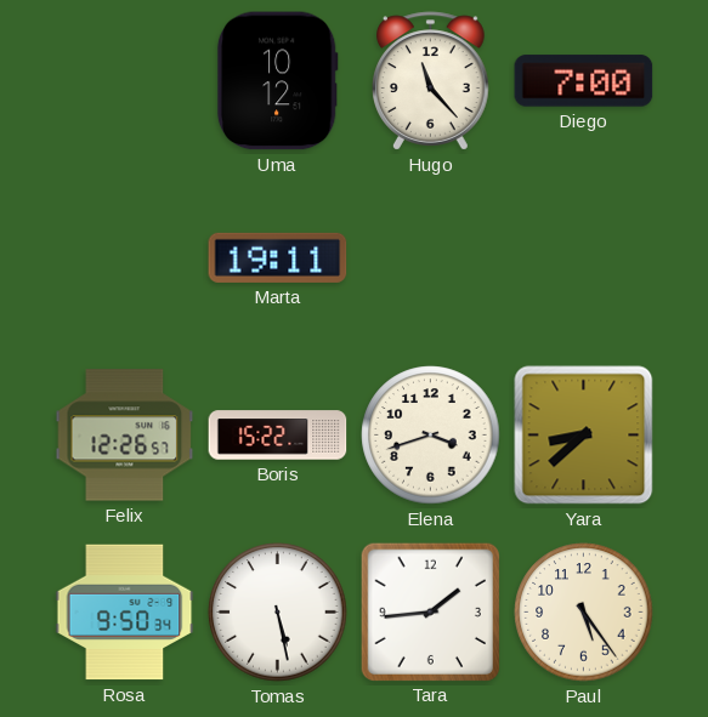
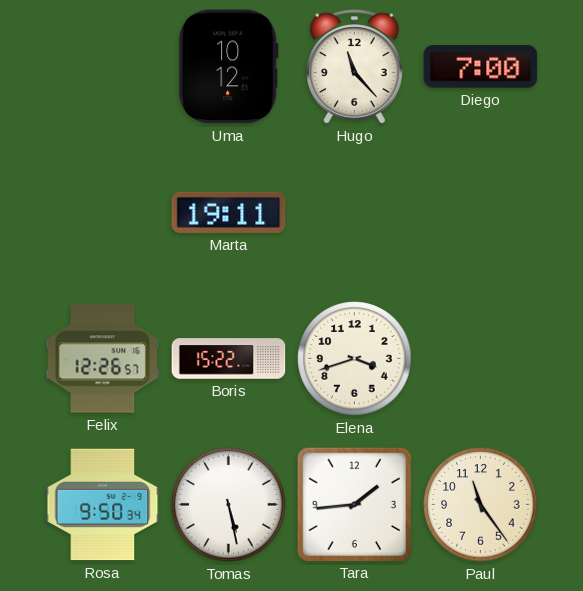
Yara: 8:38 -> none
Paul: 5:24 -> 11:24
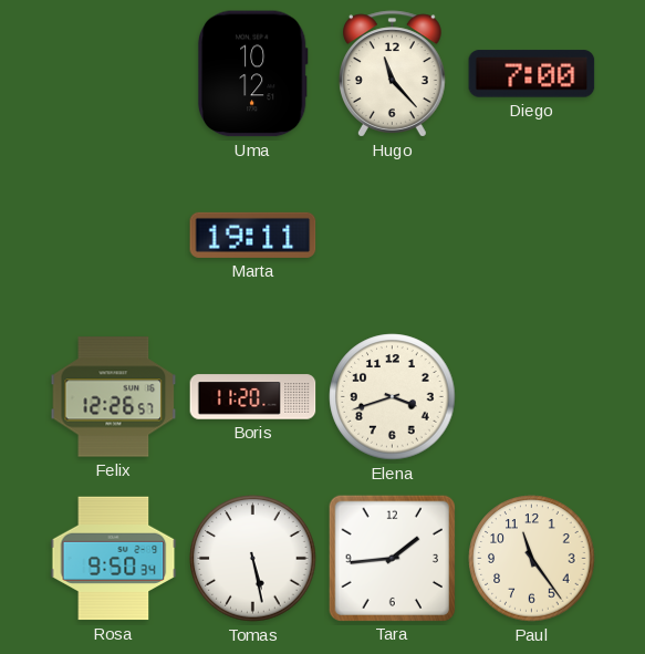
Boris: 15:22 -> 11:20
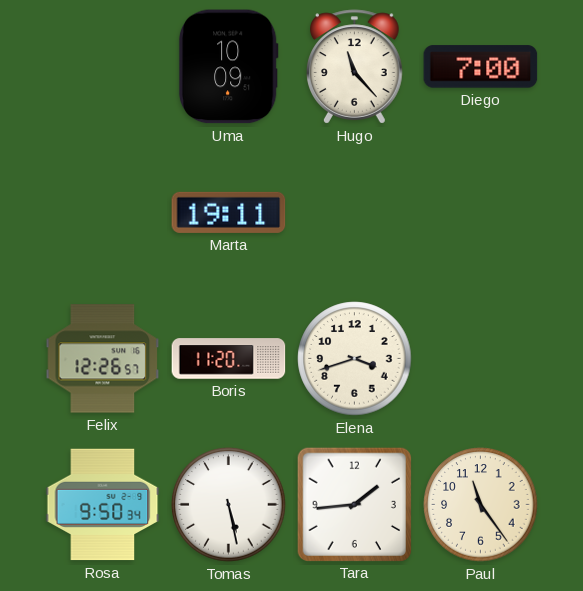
Uma: 10:12 -> 10:09
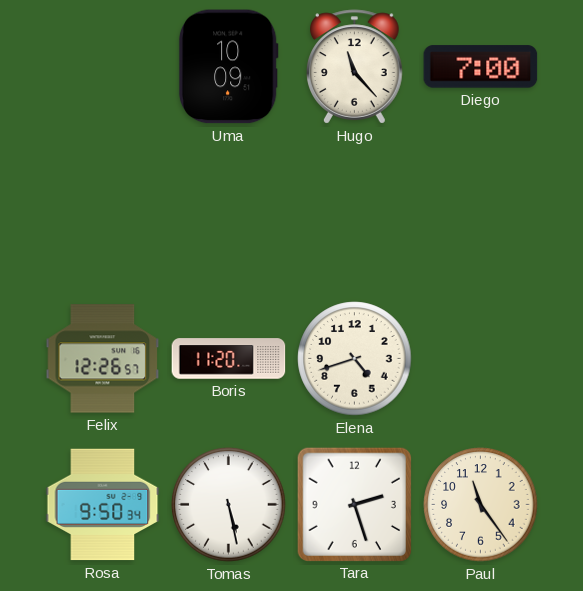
Marta: 19:11 -> none
Elena: 3:42 -> 4:42
Tara: 1:44 -> 2:27
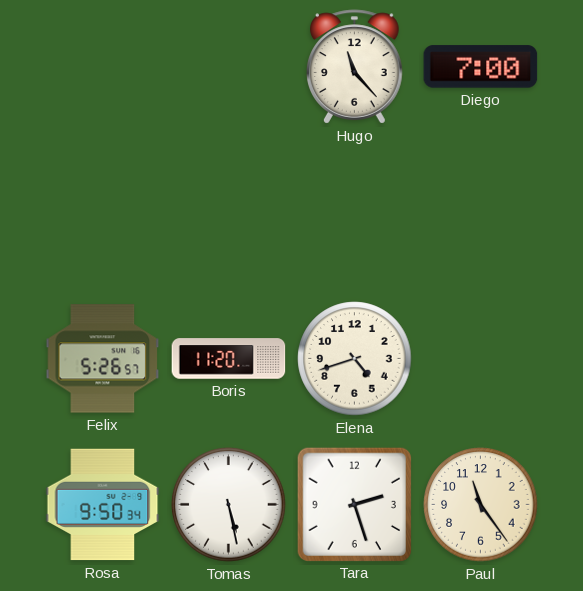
Uma: 10:09 -> none
Felix: 12:26 -> 5:26
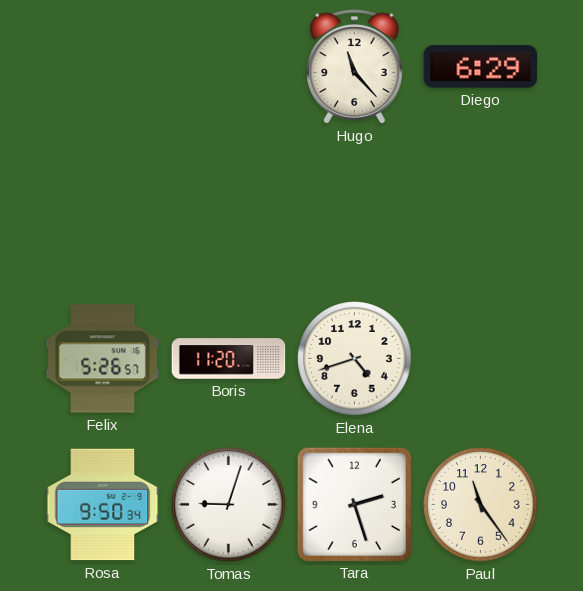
Diego: 7:00 -> 6:29
Tomas: 5:28 -> 9:03
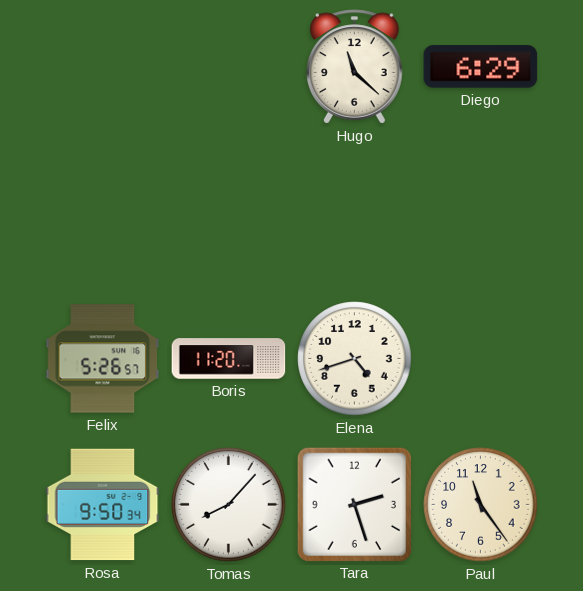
Hugo: 11:23 -> 11:22
Tomas: 9:03 -> 8:07
